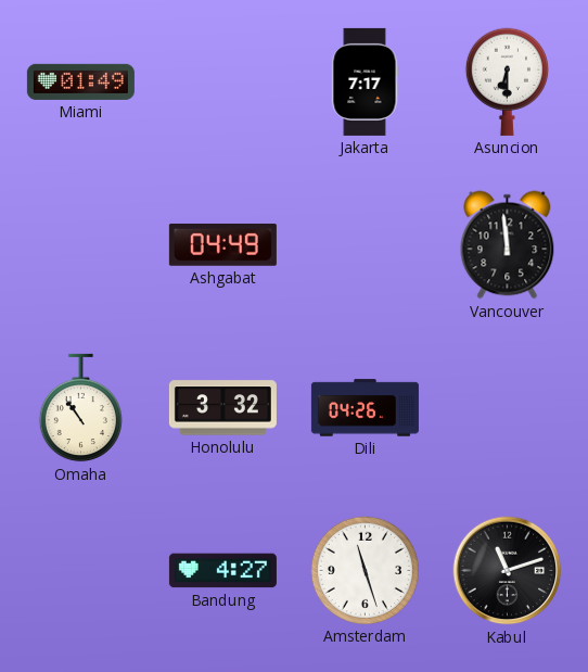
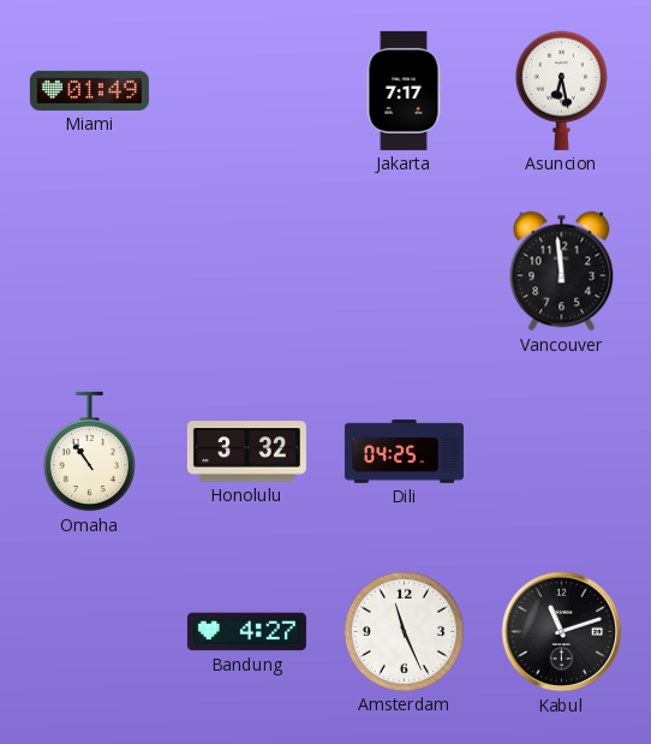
Asuncion: 6:30 -> 6:28
Ashgabat: 04:49 -> none
Dili: 04:26 -> 04:25
Amsterdam: 11:27 -> 11:26
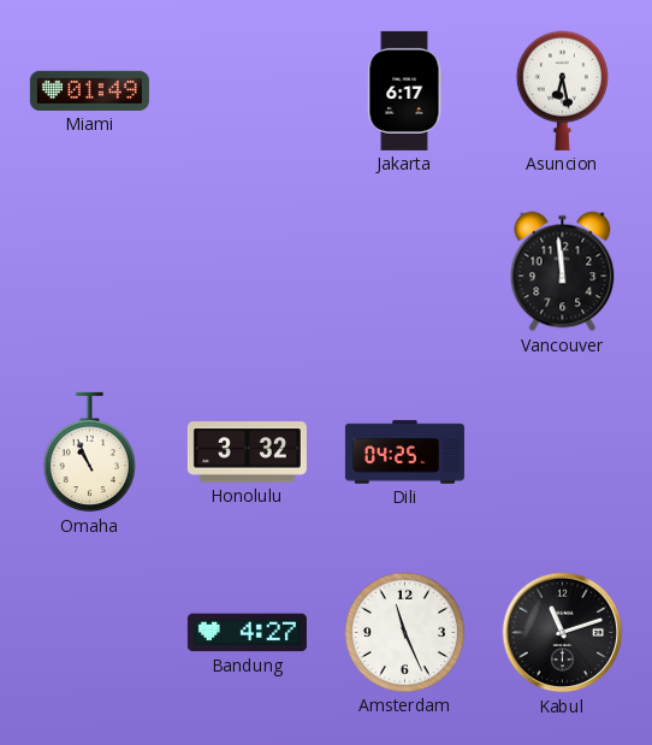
Jakarta: 7:17 -> 6:17
Omaha: 10:54 -> 10:56
